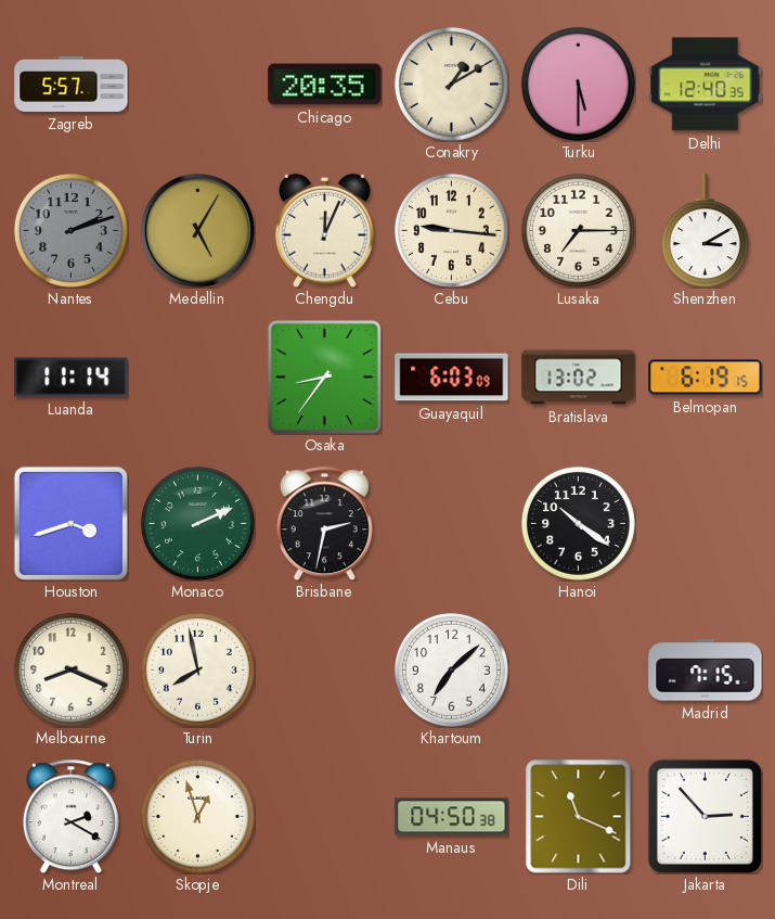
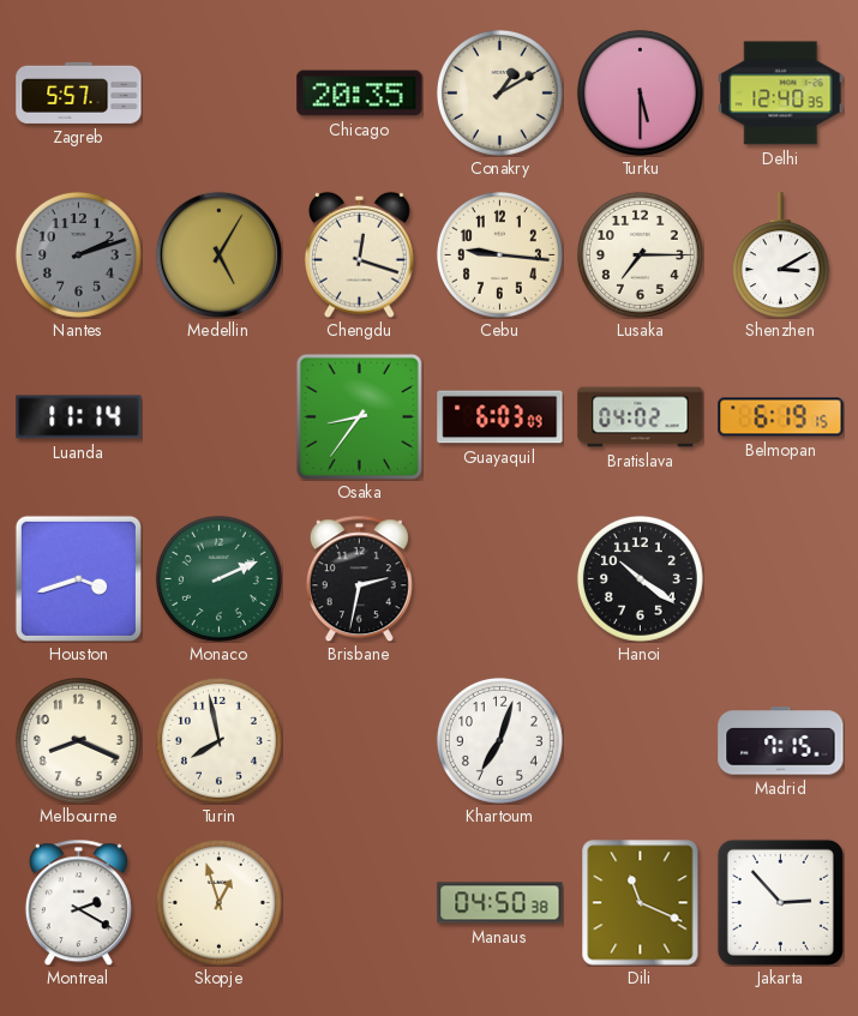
Chengdu: 12:04 -> 12:18
Bratislava: 13:02 -> 04:02
Khartoum: 7:08 -> 7:03
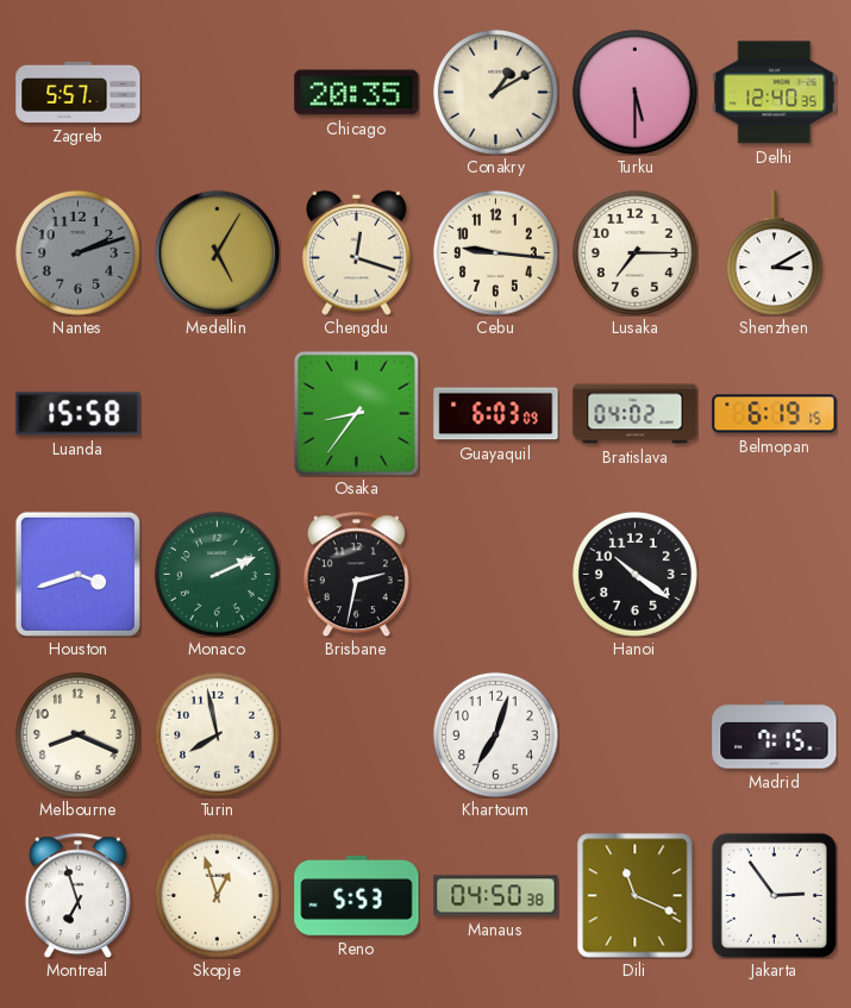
Luanda: 11:14 -> 15:58
Montreal: 2:20 -> 6:57
Reno: none -> 5:53
Jakarta: 2:53 -> 2:54
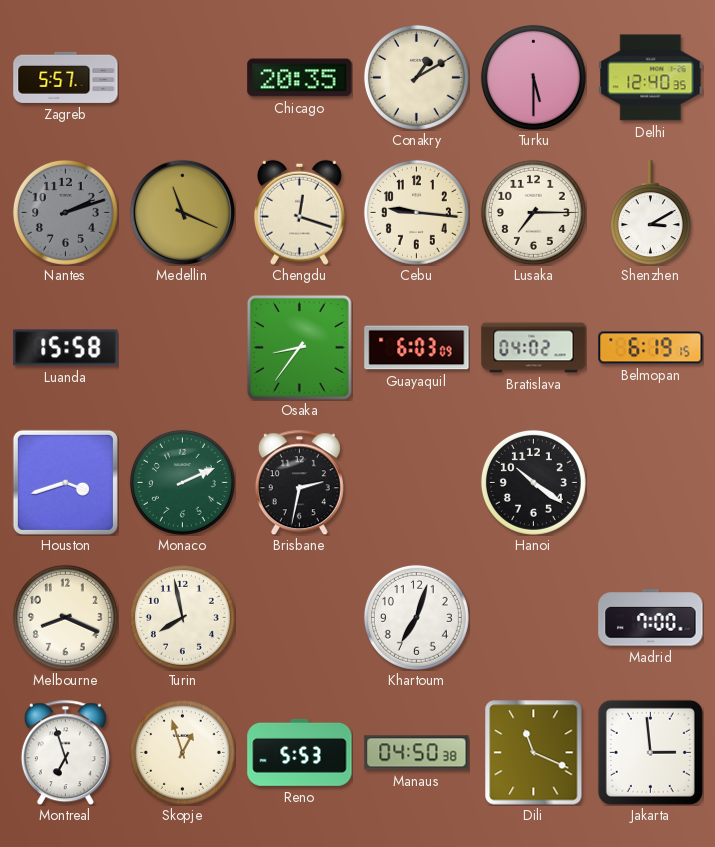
Medellin: 5:05 -> 11:19
Madrid: 7:15 -> 7:00
Jakarta: 2:54 -> 2:59
